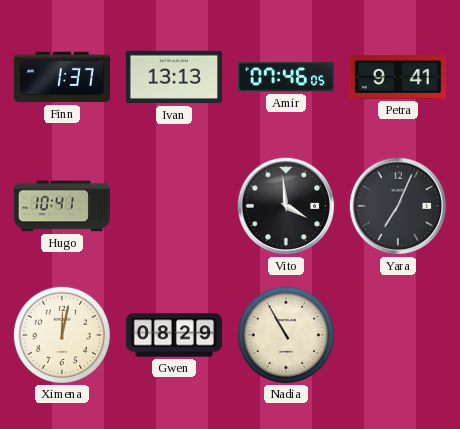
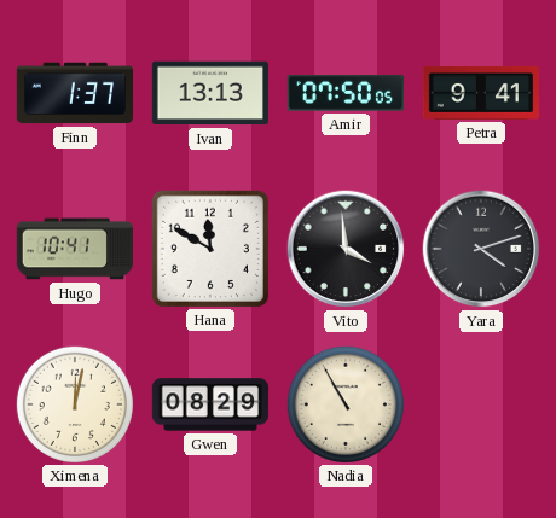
Amir: 07:46 -> 07:50
Hana: none -> 11:50
Yara: 7:04 -> 4:12
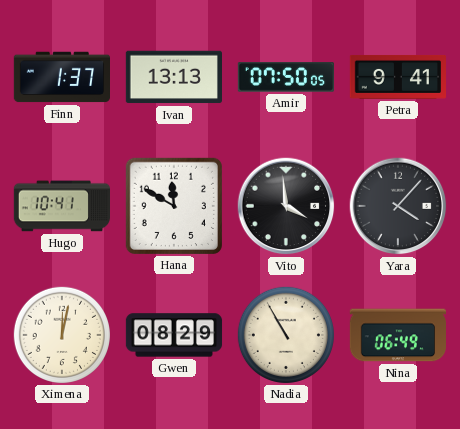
Yara: 4:12 -> 4:07
Nina: none -> 06:49
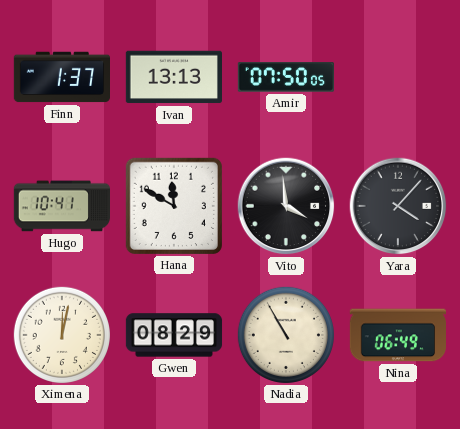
Petra: 9:41 -> none
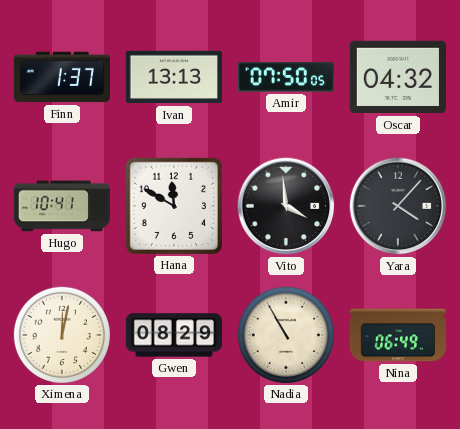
Oscar: none -> 04:32
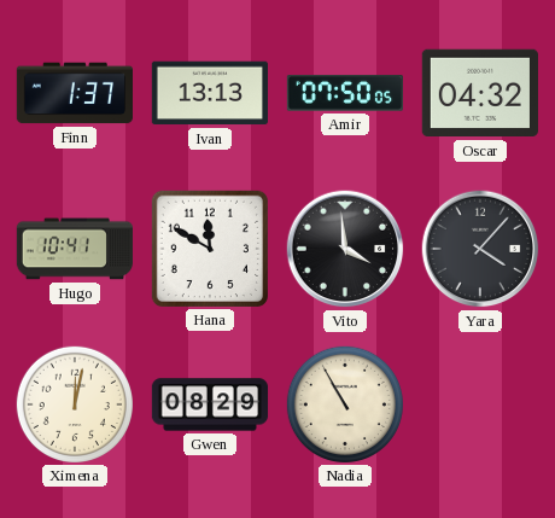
Nina: 06:49 -> none
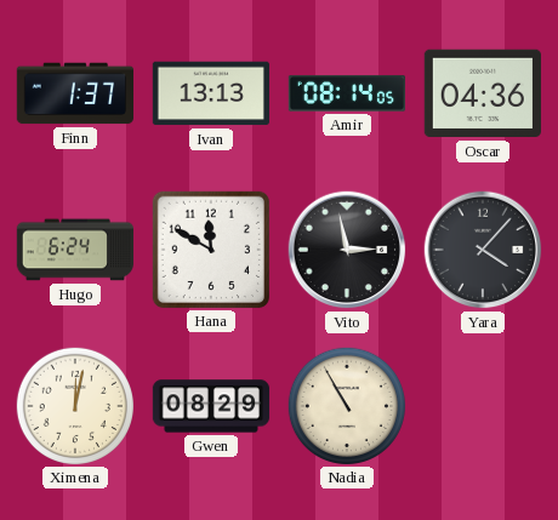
Amir: 07:50 -> 08:14
Oscar: 04:32 -> 04:36
Hugo: 10:41 -> 6:24
Vito: 3:59 -> 2:58
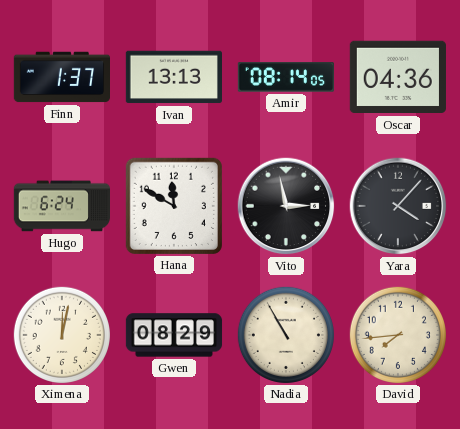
David: none -> 7:44
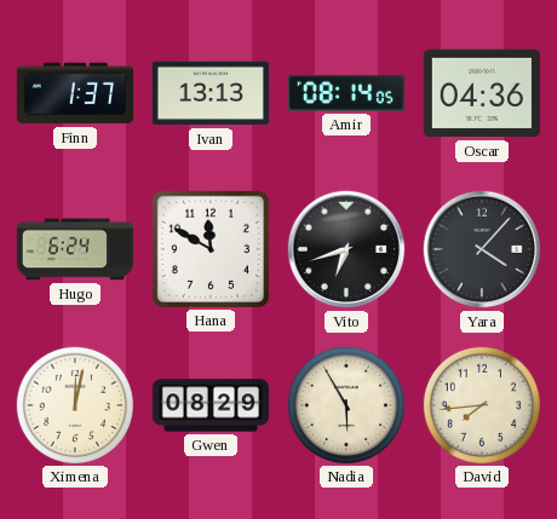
Vito: 2:58 -> 6:42
Nadia: 10:55 -> 5:55
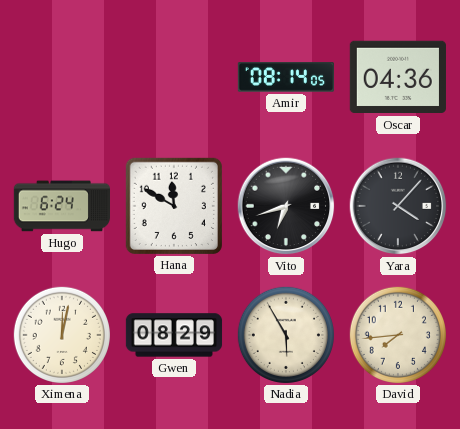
Finn: 1:37 -> none
Ivan: 13:13 -> none
